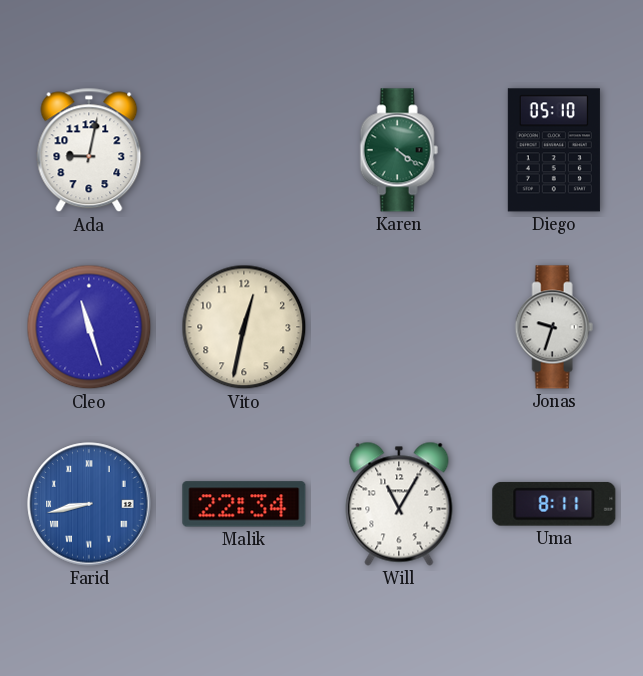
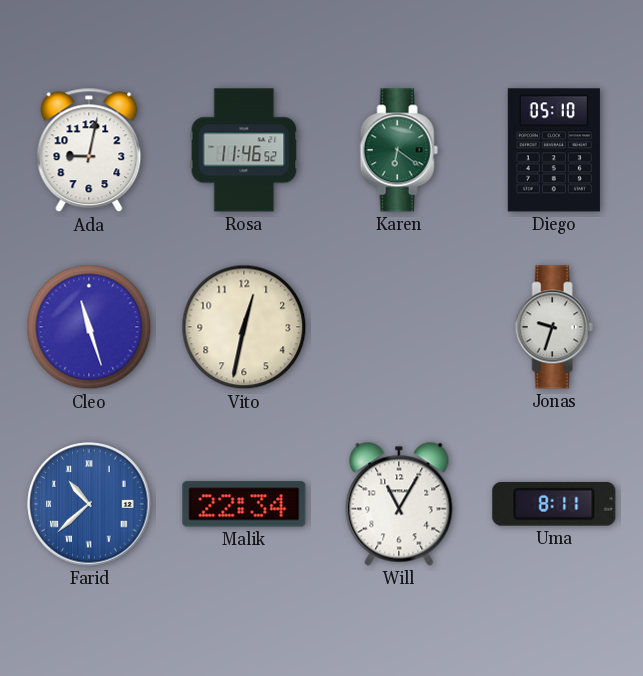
Rosa: none -> 11:46
Karen: 4:21 -> 6:21
Farid: 8:43 -> 10:38
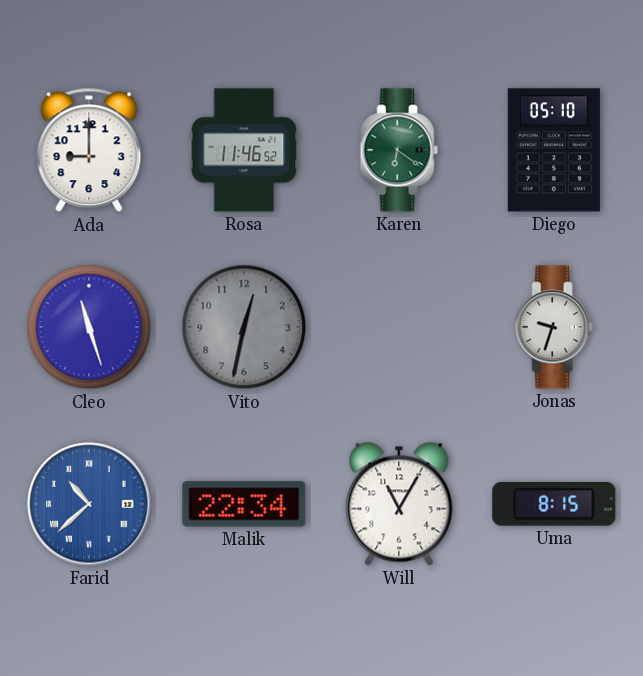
Ada: 9:02 -> 9:00
Vito dial: cream -> grey
Uma: 8:11 -> 8:15
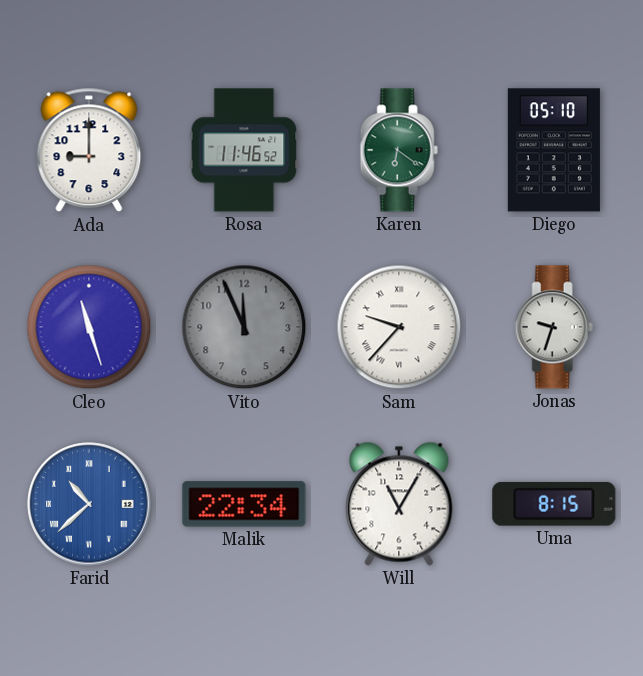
Vito: 12:32 -> 11:56
Sam: none -> 9:37
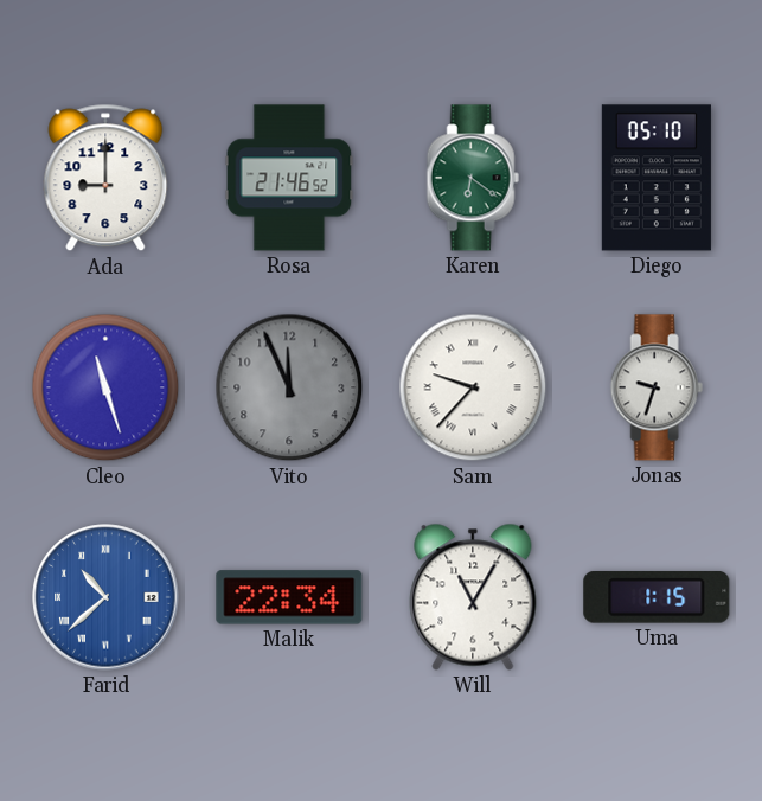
Rosa: 11:46 -> 21:46
Uma: 8:15 -> 1:15
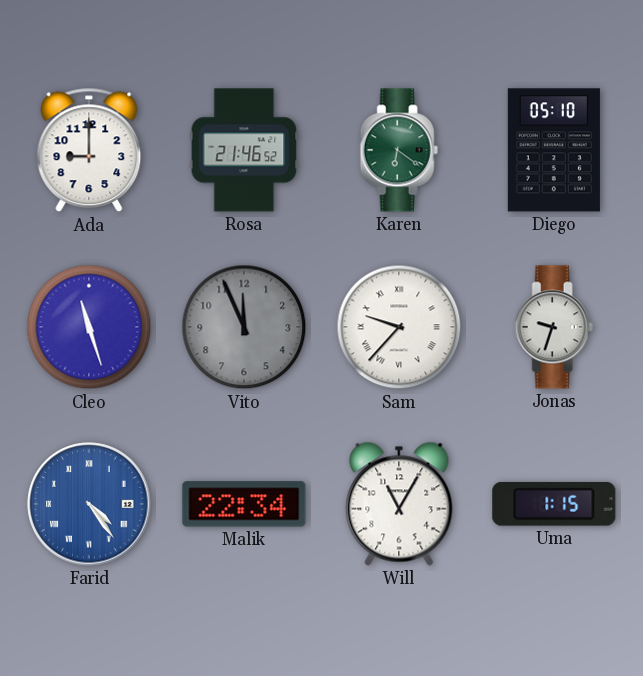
Farid: 10:38 -> 4:24
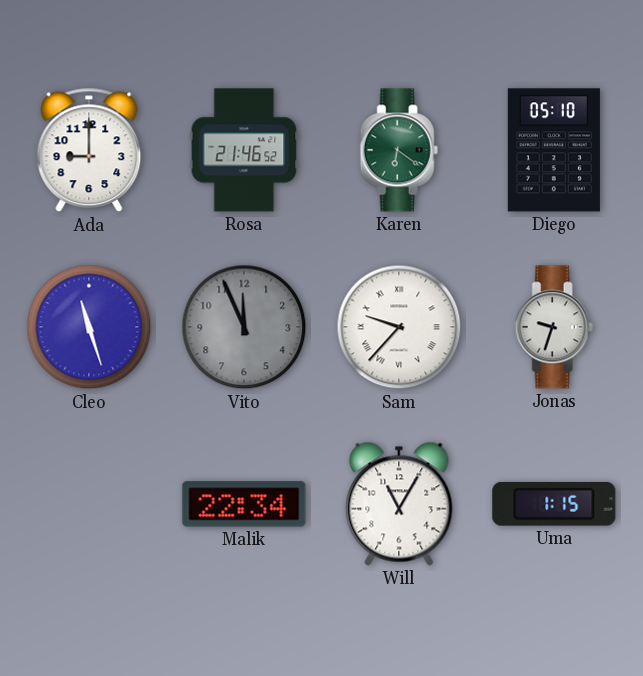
Farid: 4:24 -> none
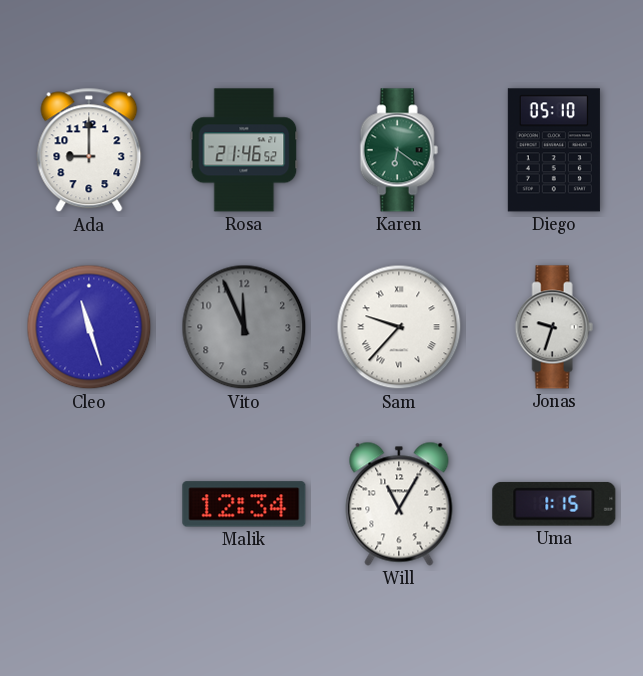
Malik: 22:34 -> 12:34
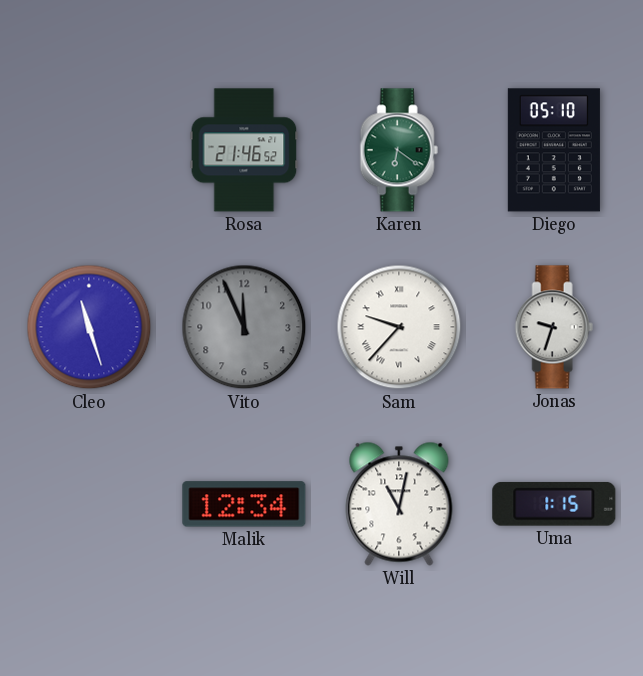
Ada: 9:00 -> none
Will: 11:05 -> 11:02
